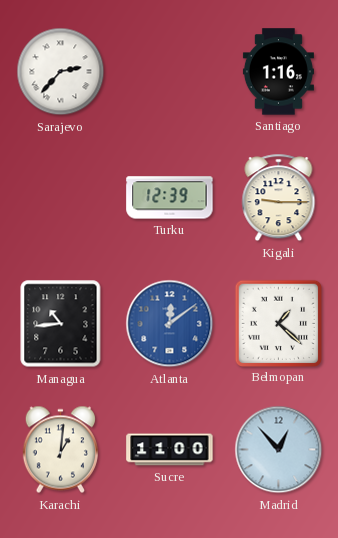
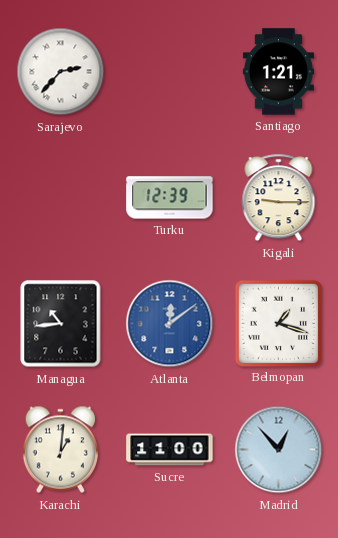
Santiago: 1:16 -> 1:21
Belmopan: 1:22 -> 1:18
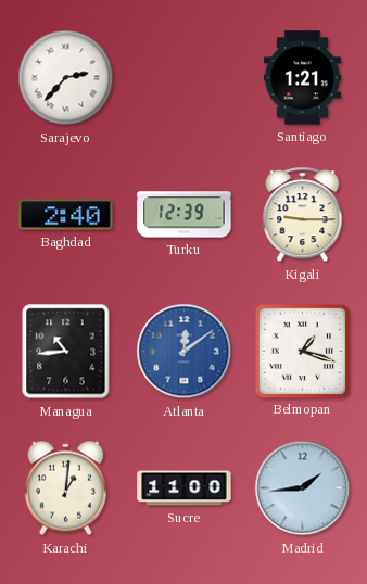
Baghdad: none -> 2:40
Madrid: 12:53 -> 1:44
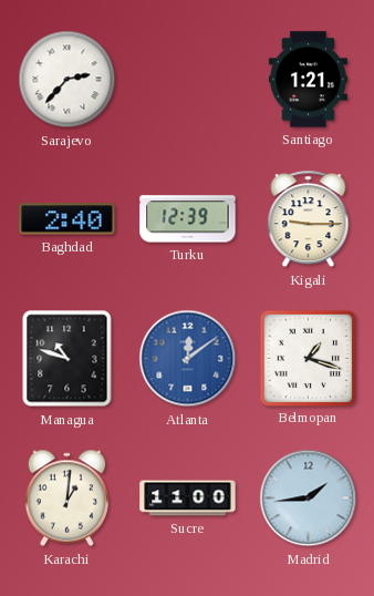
Managua: 10:44 -> 10:48
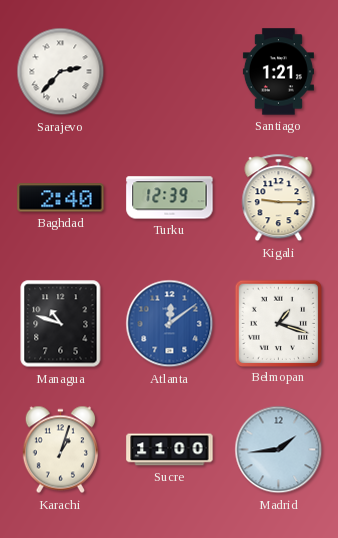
Karachi: 1:01 -> 1:03
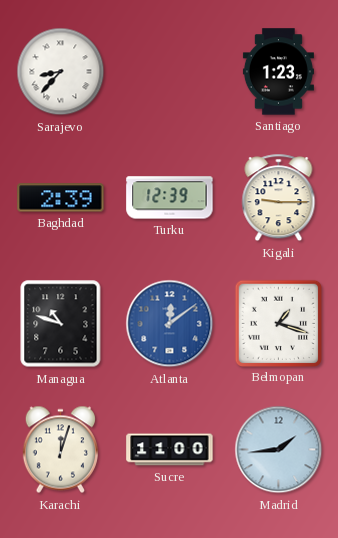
Sarajevo: 2:37 -> 8:37
Santiago: 1:21 -> 1:23
Baghdad: 2:40 -> 2:39
Karachi: 1:03 -> 12:03
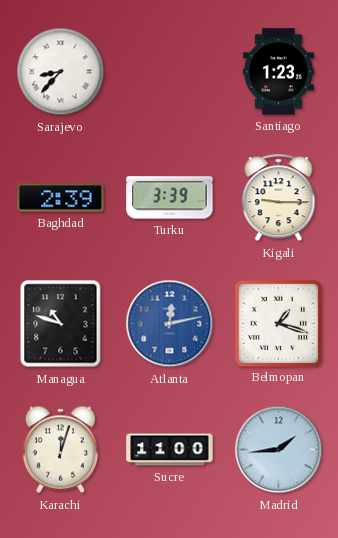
Turku: 12:39 -> 3:39
Atlanta: 12:09 -> 12:13
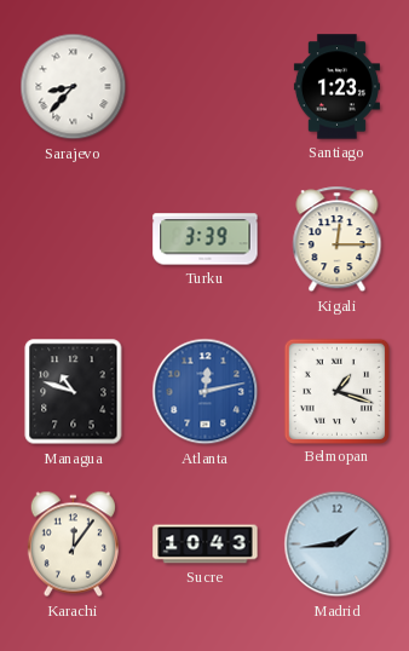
Baghdad: 2:39 -> none
Kigali: 9:15 -> 12:15
Karachi: 12:03 -> 12:06
Sucre: 11:00 -> 10:43
